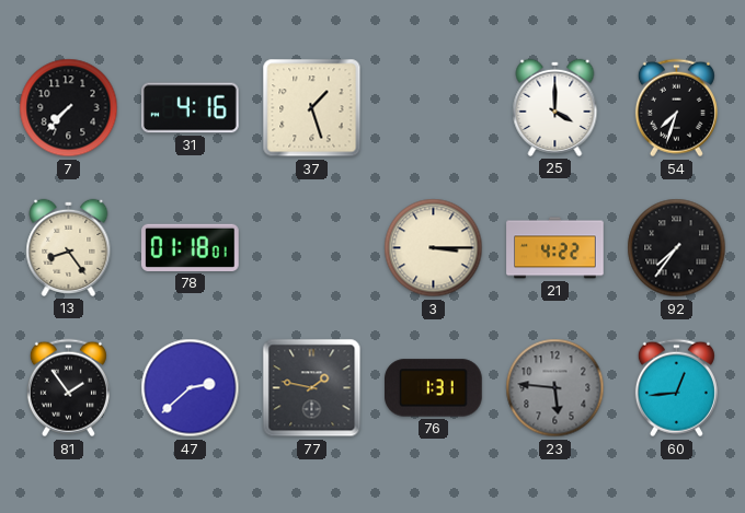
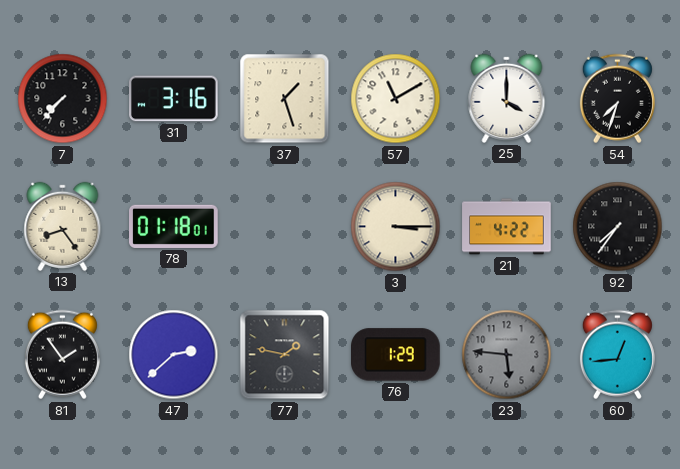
31: 4:16 -> 3:16
57: none -> 11:10
76: 1:31 -> 1:29
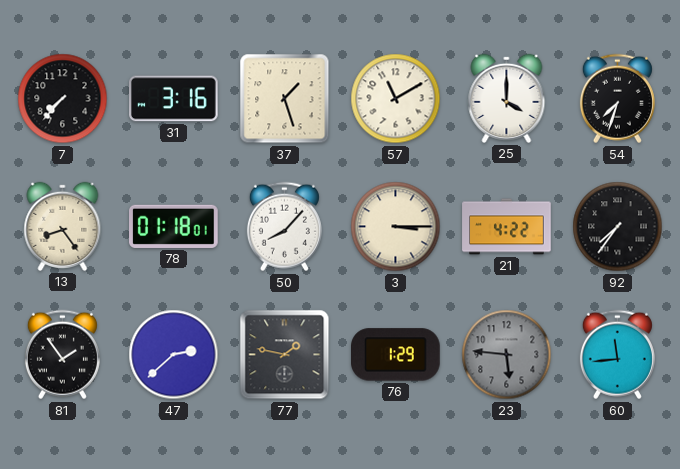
50: none -> 8:07
60: 12:44 -> 11:44
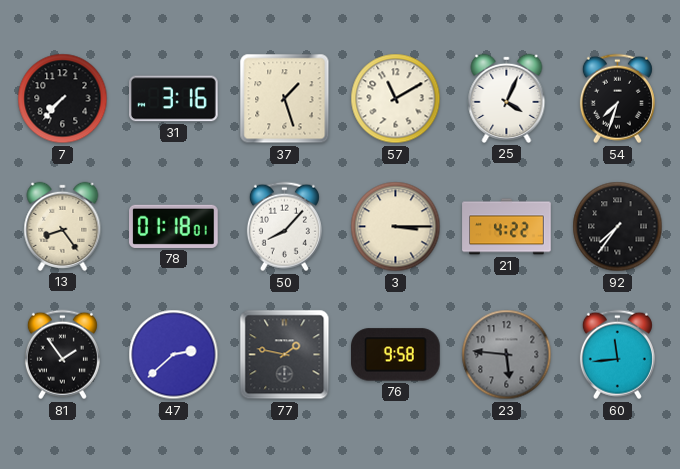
25: 4:00 -> 4:04
76: 1:29 -> 9:58
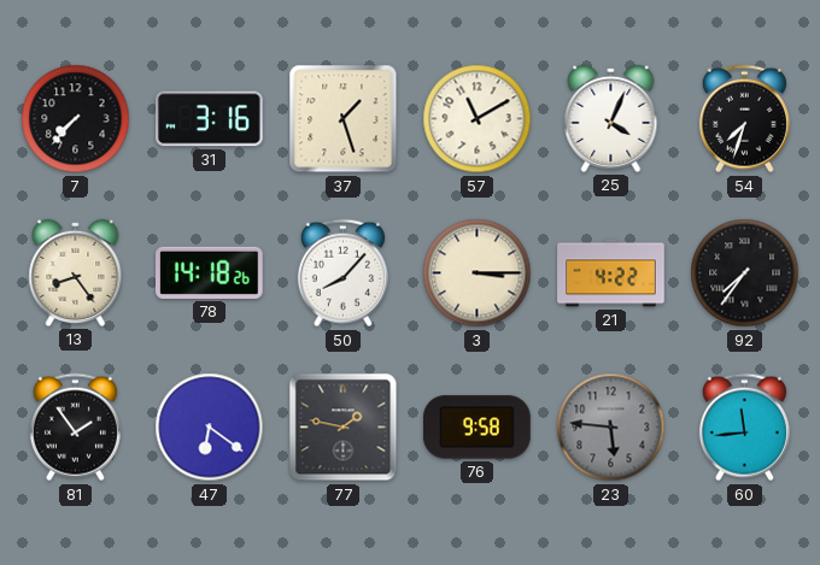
78: 01:18 -> 14:18
47: 2:38 -> 6:21
